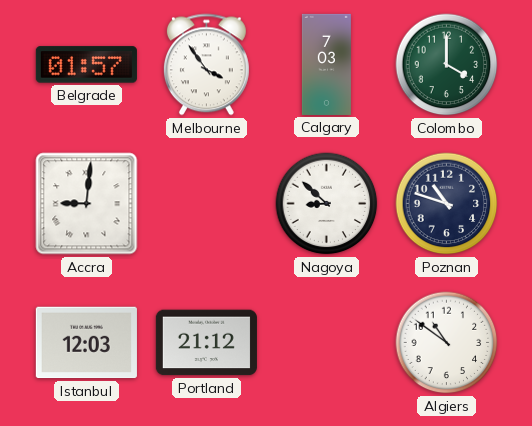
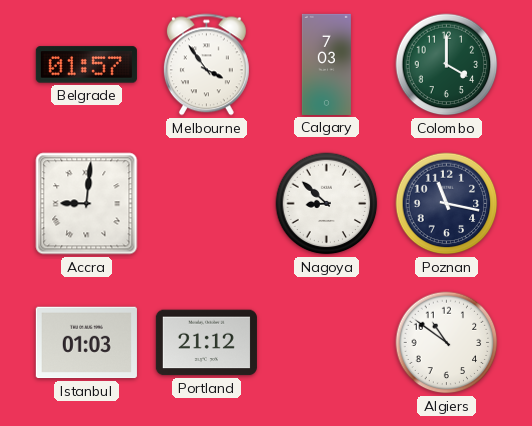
Poznan: 10:48 -> 11:17
Istanbul: 12:03 -> 01:03
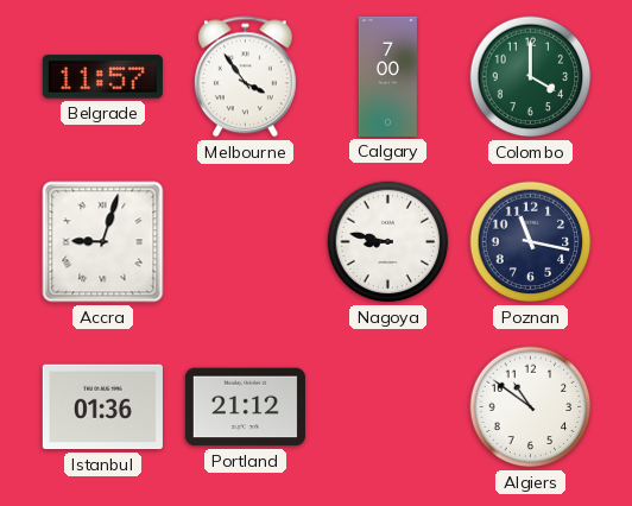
Belgrade: 01:57 -> 11:57
Calgary: 7:03 -> 7:00
Accra: 9:01 -> 9:03
Nagoya: 8:52 -> 8:47
Istanbul: 01:03 -> 01:36
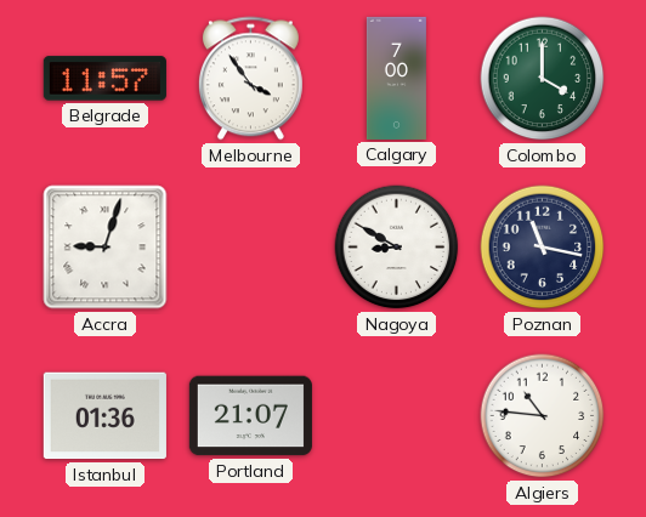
Nagoya: 8:47 -> 8:50
Portland: 21:12 -> 21:07
Algiers: 10:51 -> 10:46
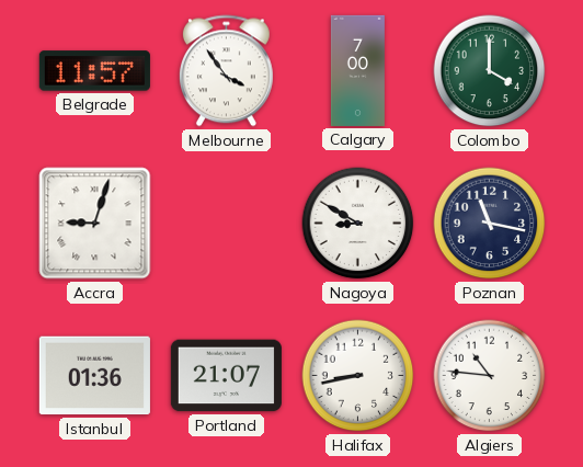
Halifax: none -> 8:43
